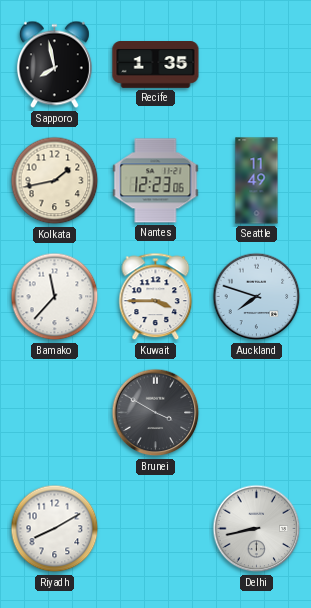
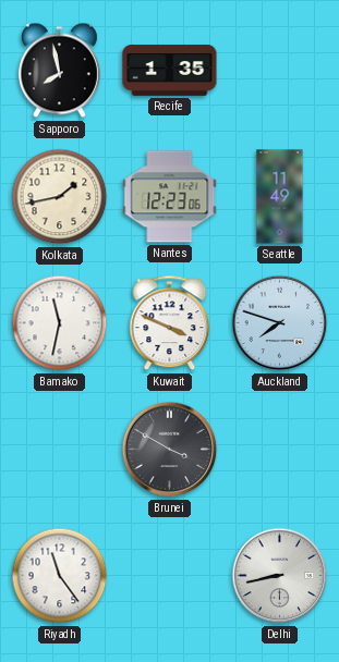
Bamako: 11:37 -> 11:32
Kuwait: 3:45 -> 3:49
Riyadh: 8:10 -> 11:24
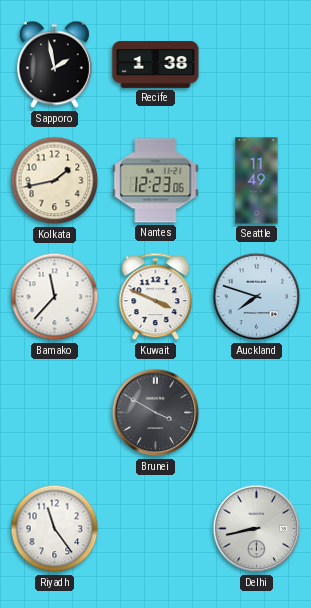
Sapporo: 7:58 -> 1:58
Recife: 1:35 -> 1:38
Bamako: 11:32 -> 11:37
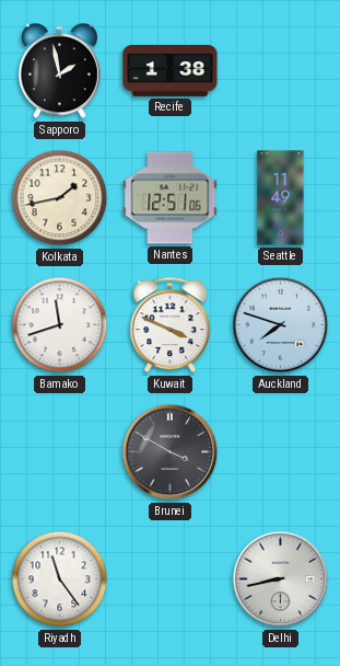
Nantes: 12:23 -> 12:51
Bamako: 11:37 -> 11:42
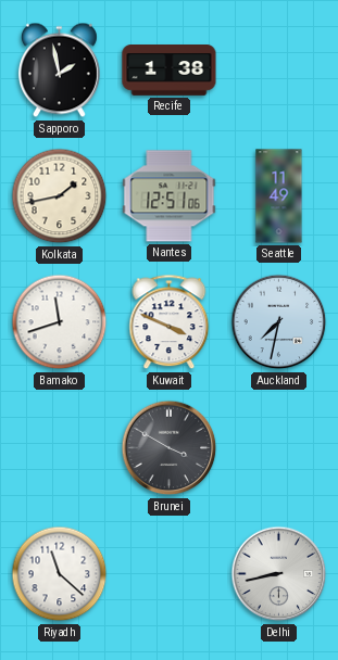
Auckland: 7:48 -> 7:32
Riyadh: 11:24 -> 11:22
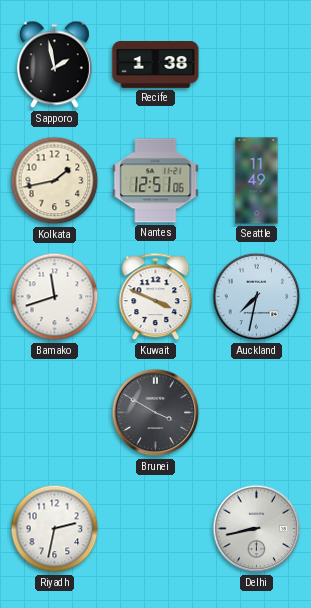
Riyadh: 11:22 -> 2:32
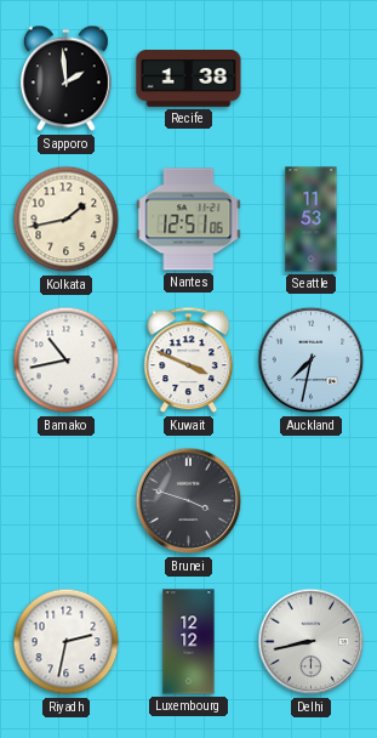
Sapporo: 1:58 -> 1:59
Seattle: 11:49 -> 11:53
Bamako: 11:42 -> 10:43
Brunei: 3:50 -> 3:48
Luxembourg: none -> 12:12
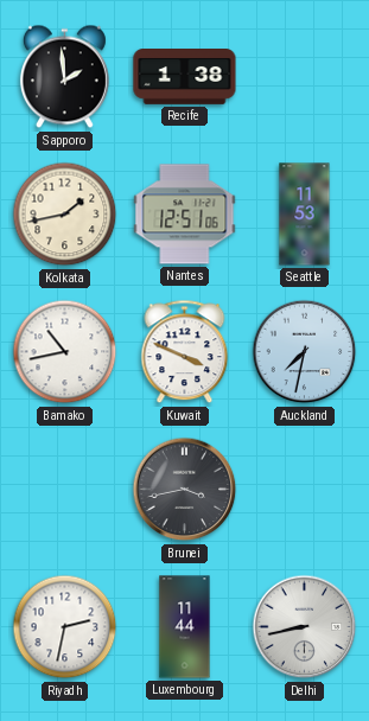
Brunei: 3:48 -> 3:43
Luxembourg: 12:12 -> 11:44
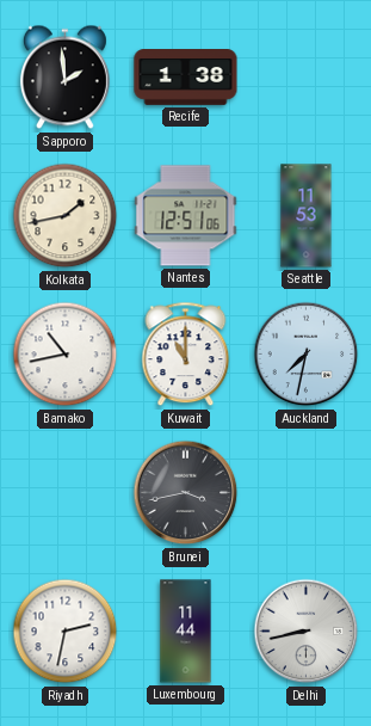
Kuwait: 3:49 -> 11:00
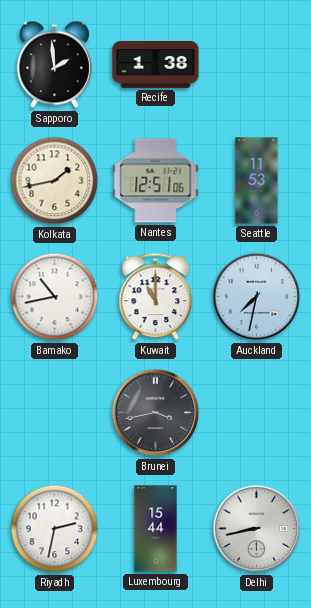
Luxembourg: 11:44 -> 15:44
